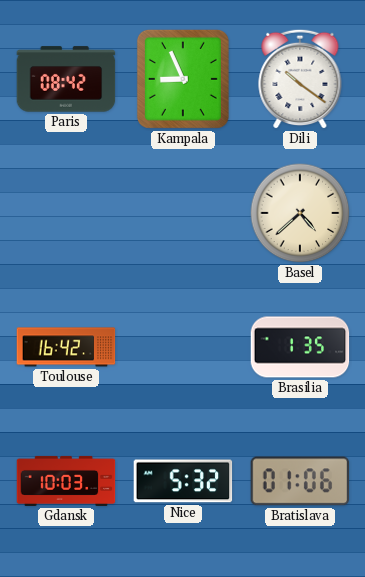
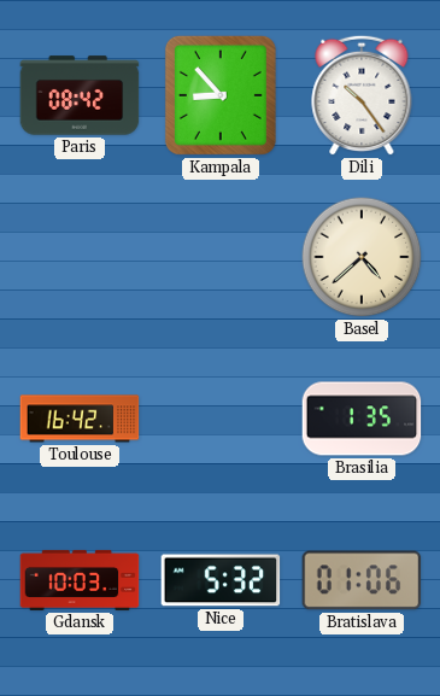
Kampala: 8:56 -> 8:53
Dili: 10:21 -> 10:24
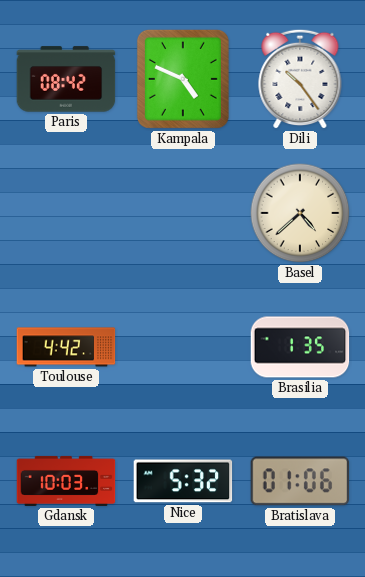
Kampala: 8:53 -> 4:49
Toulouse: 16:42 -> 4:42
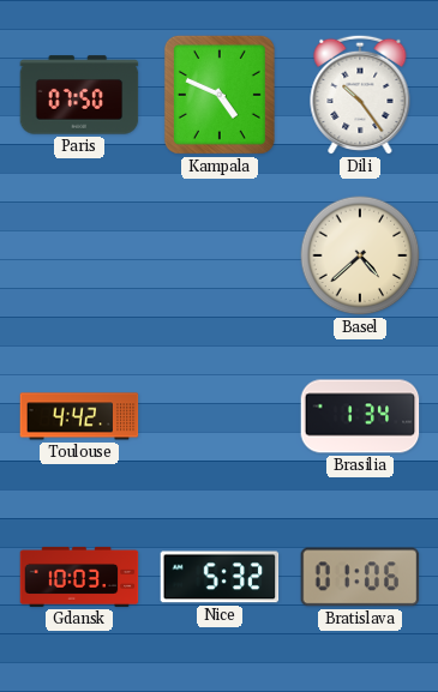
Paris: 08:42 -> 07:50
Brasilia: 1:35 -> 1:34
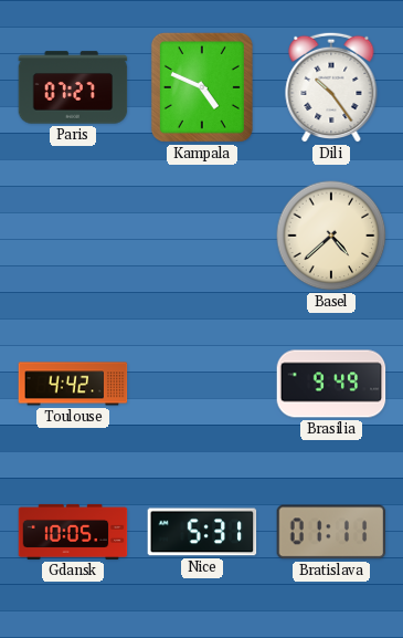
Paris: 07:50 -> 07:27
Brasilia: 1:34 -> 9:49
Gdansk: 10:03 -> 10:05
Nice: 5:32 -> 5:31
Bratislava: 01:06 -> 01:11
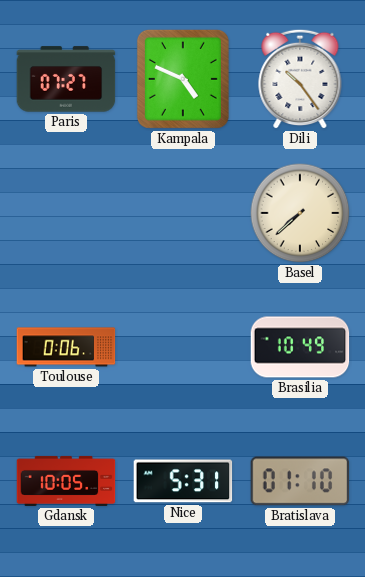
Basel: 4:38 -> 7:38
Toulouse: 4:42 -> 0:06
Brasilia: 9:49 -> 10:49
Bratislava: 01:11 -> 01:10
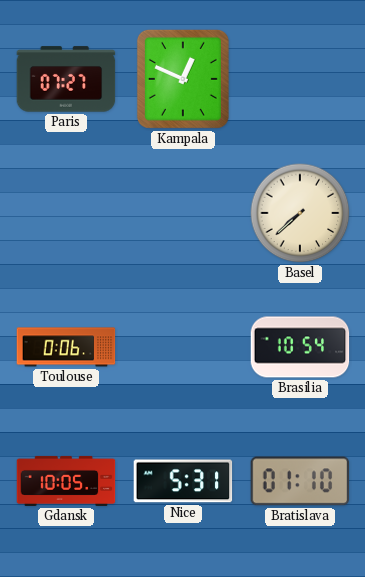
Kampala: 4:49 -> 12:49
Dili: 10:24 -> none
Brasilia: 10:49 -> 10:54
